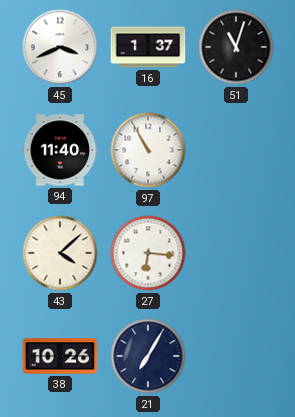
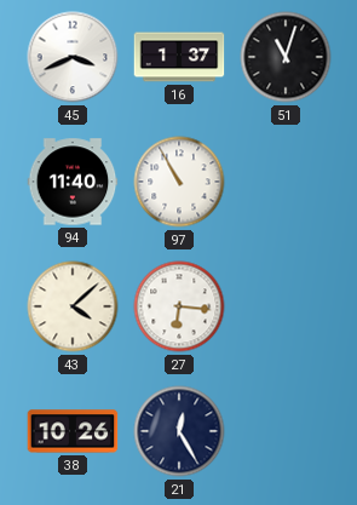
21: 7:05 -> 12:25
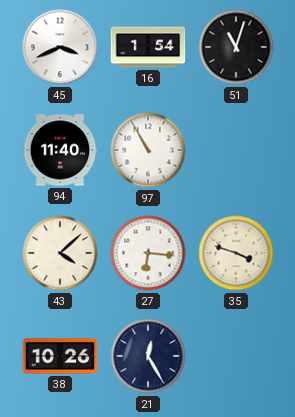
16: 1:37 -> 1:54
35: none -> 3:48
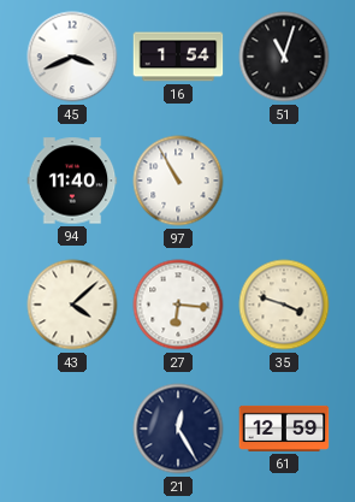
38: 10:26 -> none
61: none -> 12:59
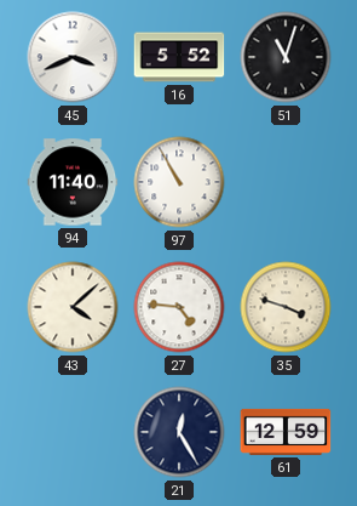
16: 1:54 -> 5:52
27: 6:16 -> 4:46
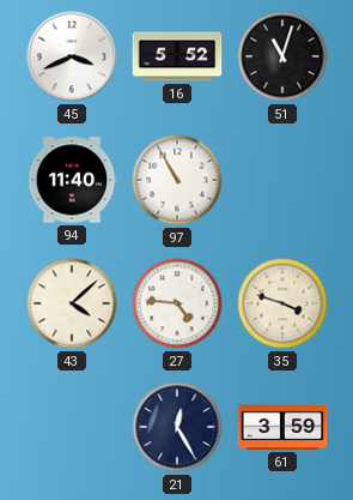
61: 12:59 -> 3:59
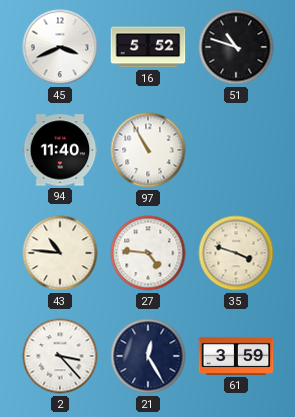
51: 11:03 -> 10:48
43: 4:08 -> 10:46
2: none -> 3:23
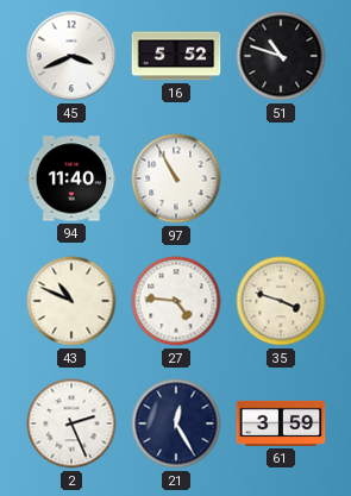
43: 10:46 -> 10:49
2: 3:23 -> 2:26
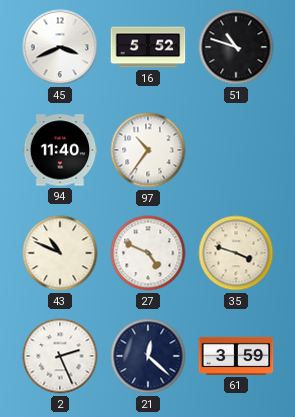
97: 10:55 -> 10:36
27: 4:46 -> 4:49
21: 12:25 -> 12:22
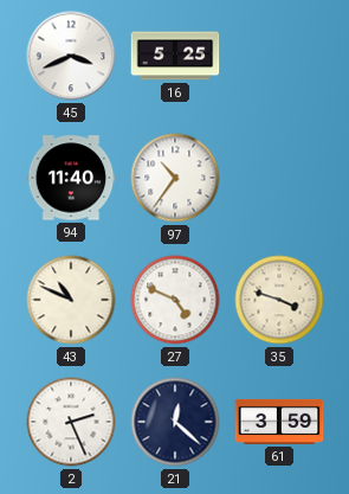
16: 5:52 -> 5:25
51: 10:48 -> none
